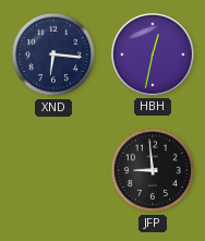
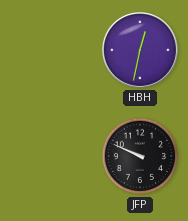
XND: 6:16 -> none
JFP: 8:59 -> 9:49
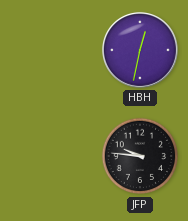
JFP: 9:49 -> 9:46
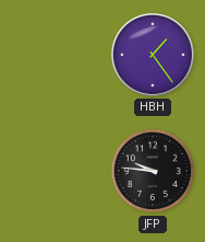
HBH: 12:32 -> 1:24
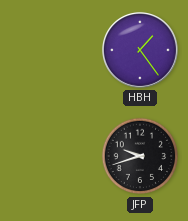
JFP: 9:46 -> 9:42
